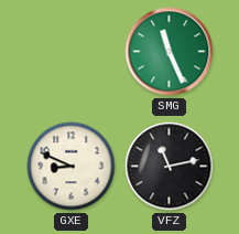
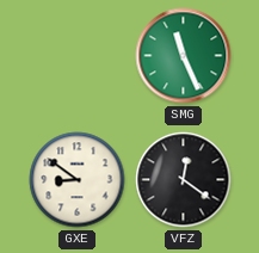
GXE: 8:49 -> 8:51
VFZ: 11:13 -> 12:21
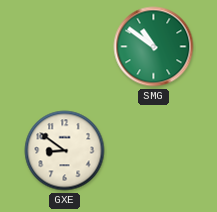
SMG: 11:26 -> 10:51
VFZ: 12:21 -> none
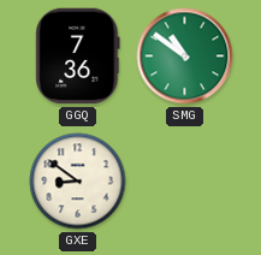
GGQ: none -> 7:36
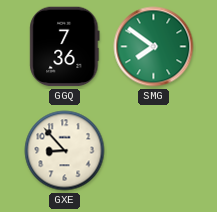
SMG: 10:51 -> 7:51
GXE: 8:51 -> 8:53
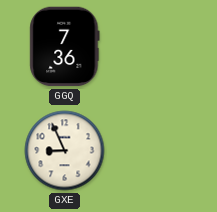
SMG: 7:51 -> none
GXE: 8:53 -> 8:56
